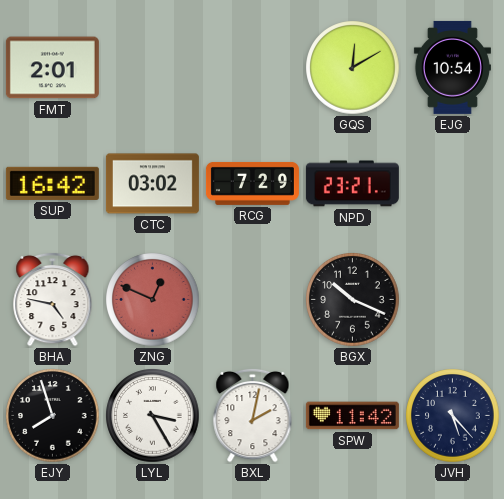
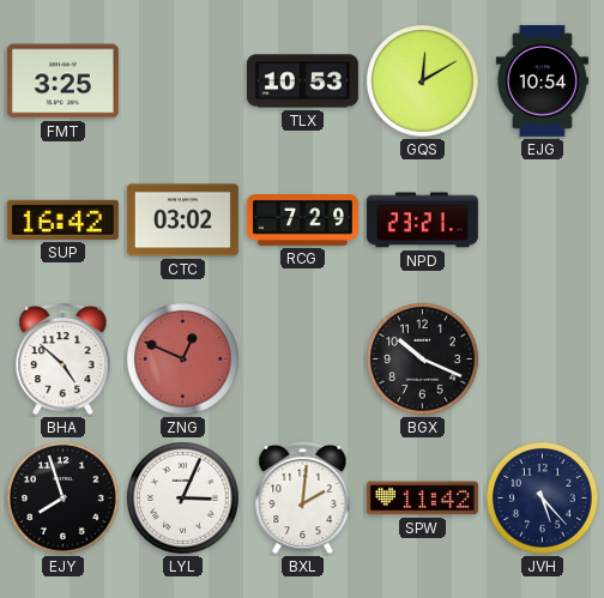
FMT: 2:01 -> 3:25
TLX: none -> 10:53
BHA: 4:47 -> 4:52
LYL: 3:25 -> 3:04
BXL: 2:02 -> 2:01
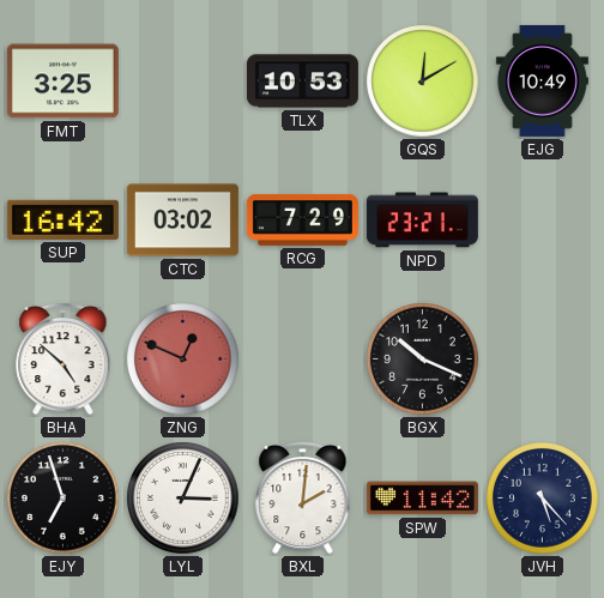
EJG: 10:54 -> 10:49
EJY: 7:57 -> 6:57
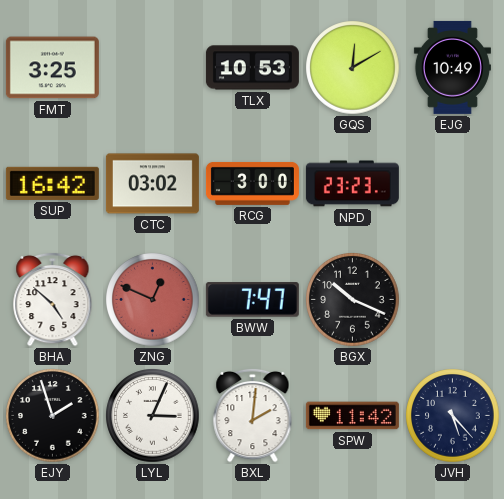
RCG: 7:29 -> 3:00
NPD: 23:21 -> 23:23
BWW: none -> 7:47
EJY: 6:57 -> 1:57
